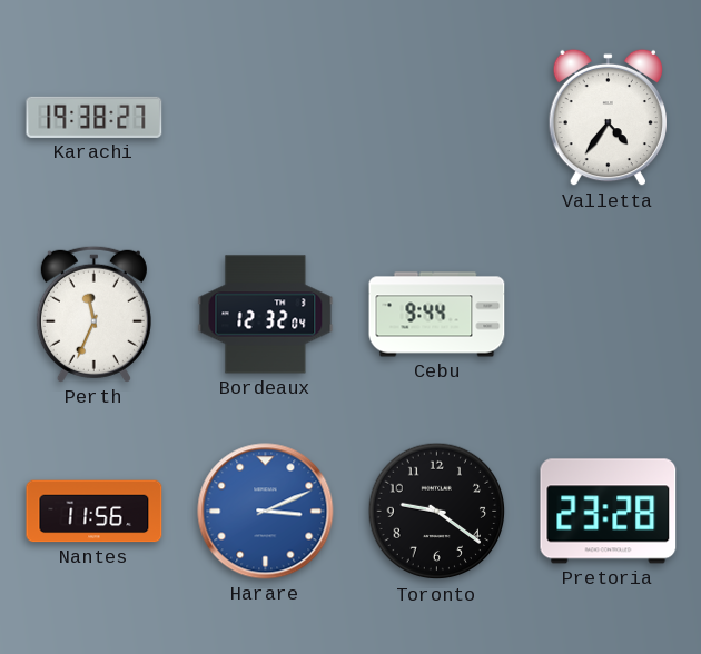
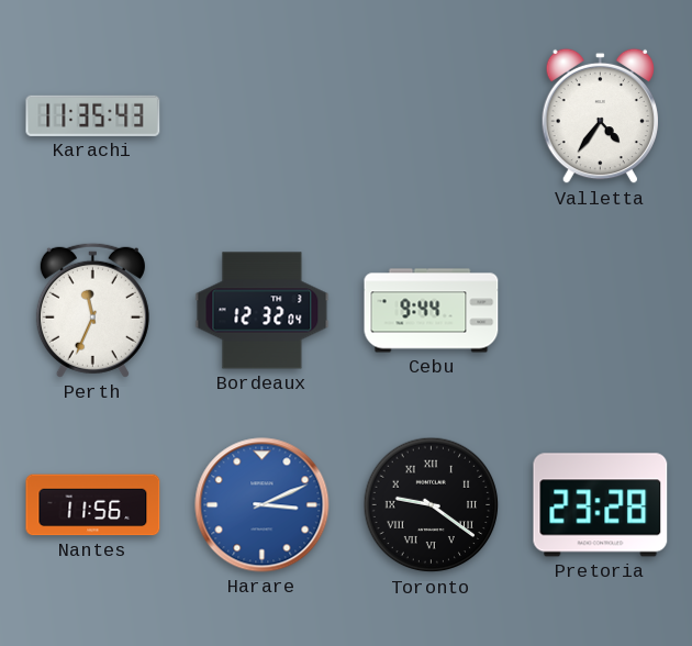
Karachi: 19:38 -> 11:35
Toronto numerals: Arabic -> Roman
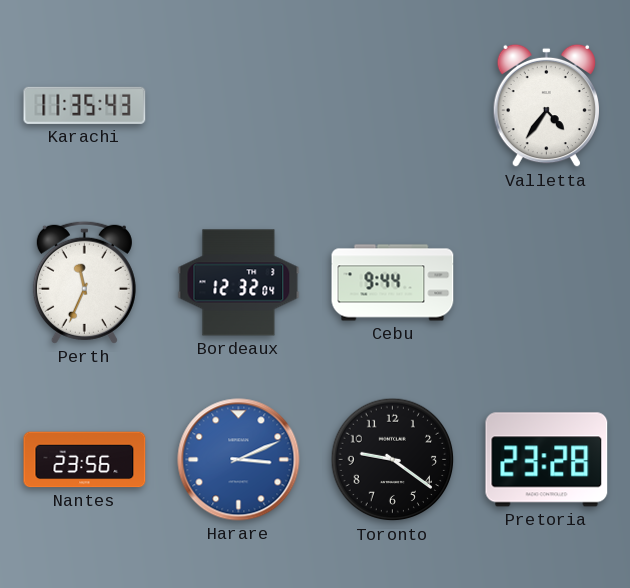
Nantes: 11:56 -> 23:56
Toronto numerals: Roman -> Arabic
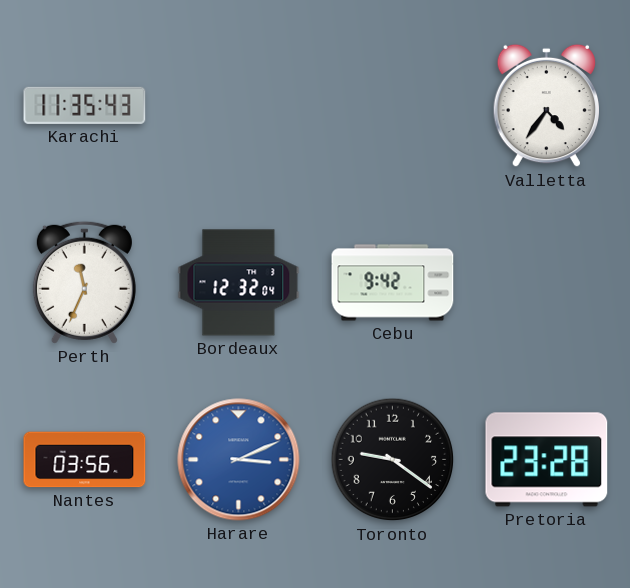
Cebu: 9:44 -> 9:42
Nantes: 23:56 -> 03:56
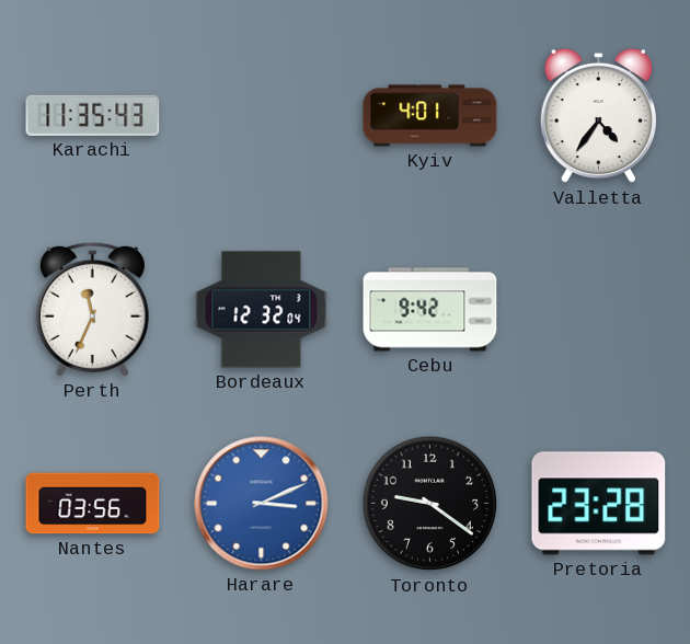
Kyiv: none -> 4:01
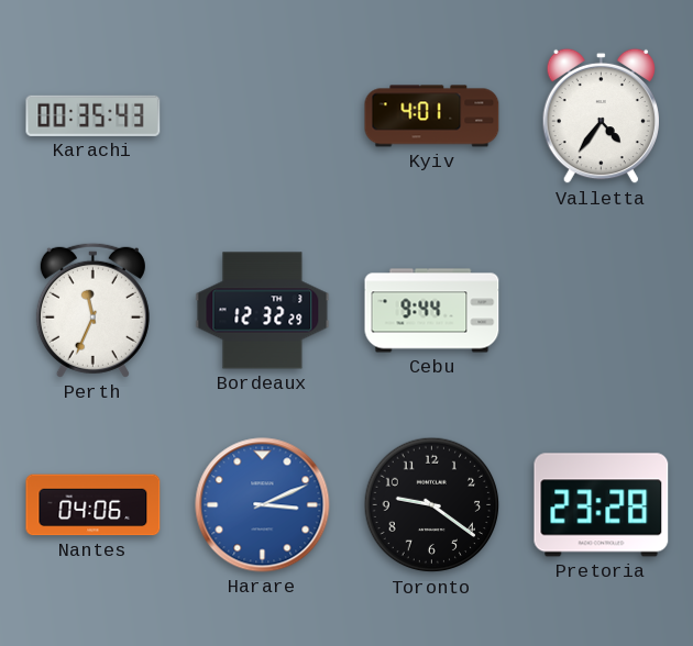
Karachi: 11:35 -> 00:35
Bordeaux: 12:32:04 -> 12:32:29
Cebu: 9:42 -> 9:44
Nantes: 03:56 -> 04:06
